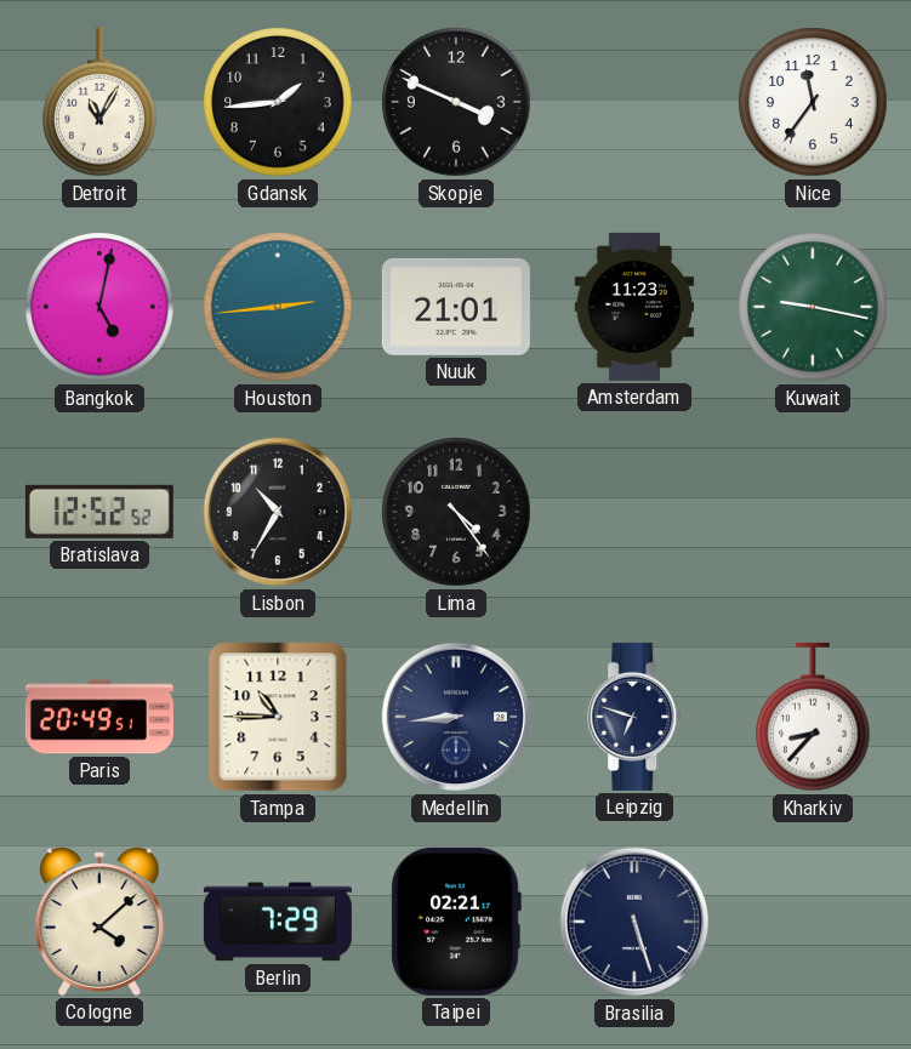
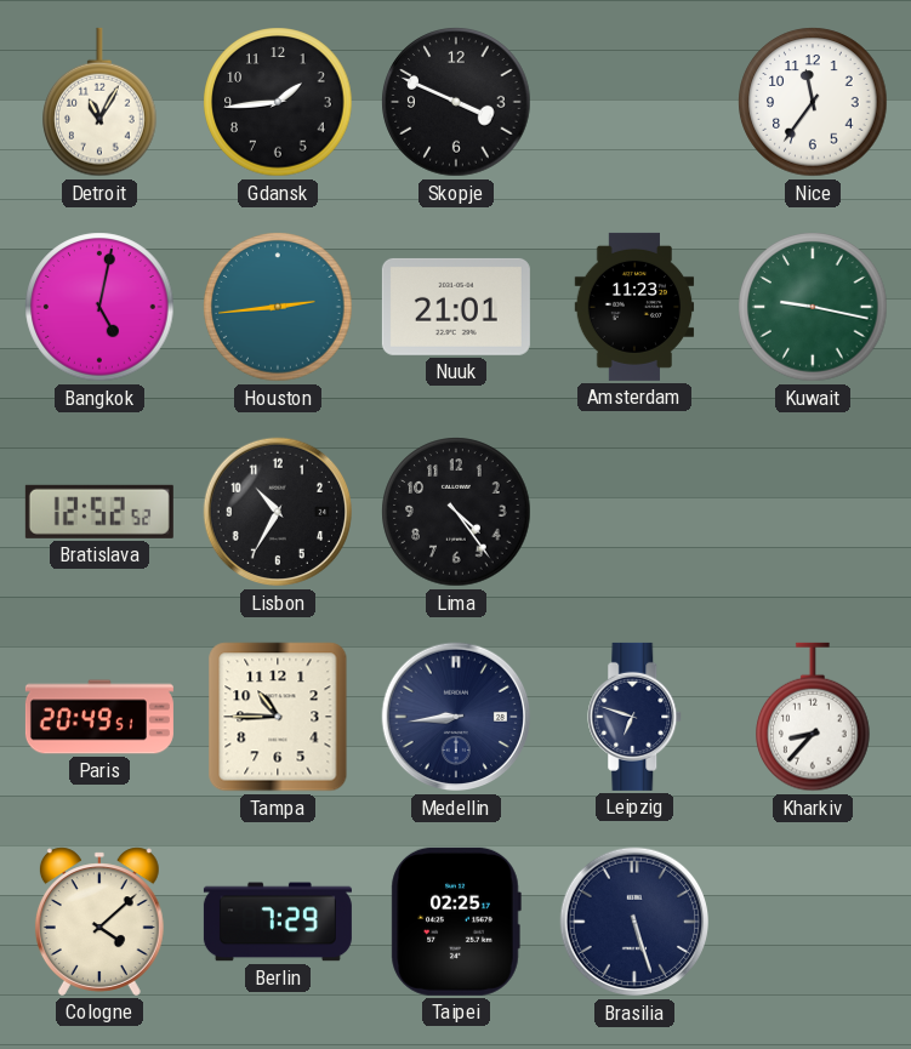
Taipei: 02:21 -> 02:25
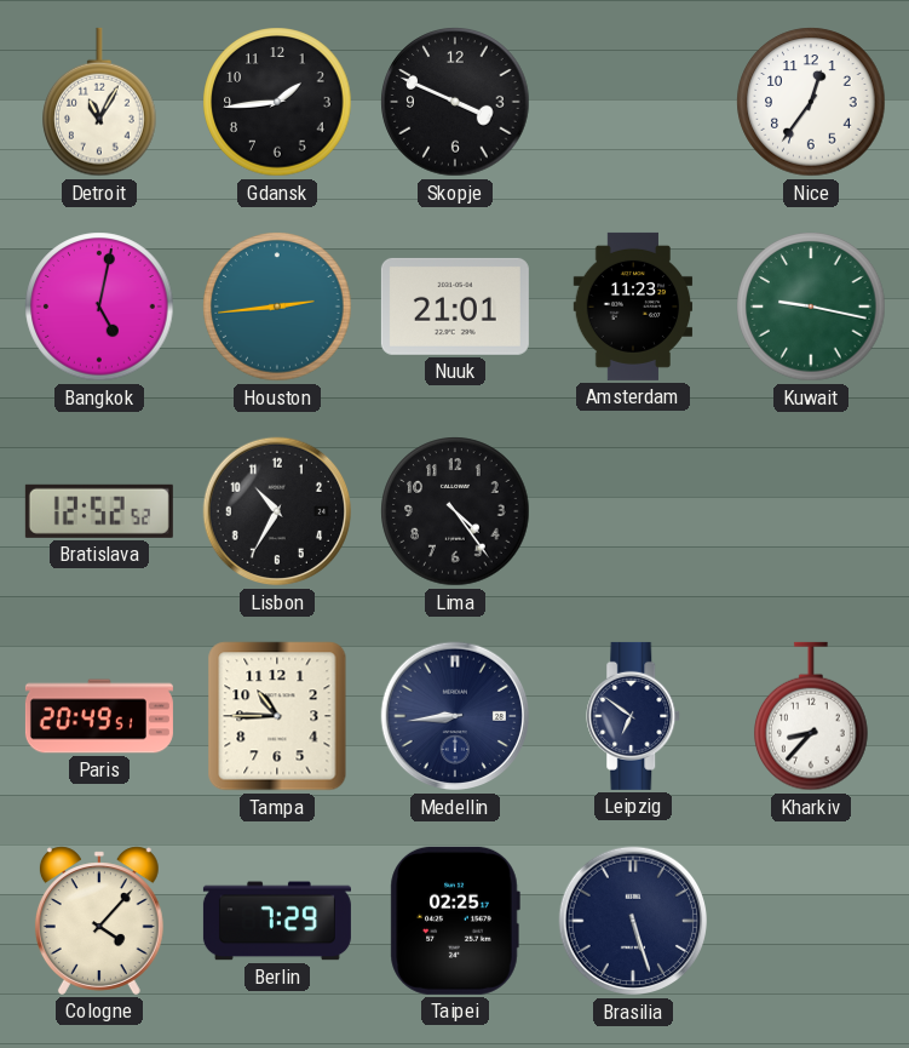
Nice: 11:36 -> 12:36
Leipzig: 6:48 -> 6:51
Cologne: 4:08 -> 4:07
